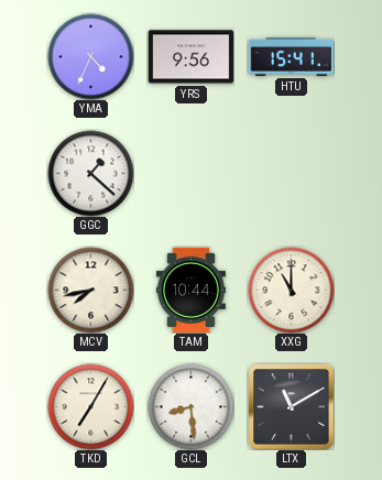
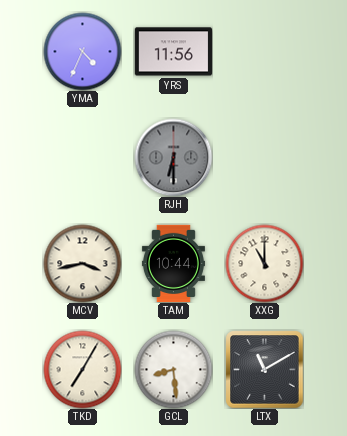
YRS: 9:56 -> 11:56
HTU: 15:41 -> none
GGC: 1:22 -> none
RJH: none -> 6:30
MCV: 7:43 -> 3:43
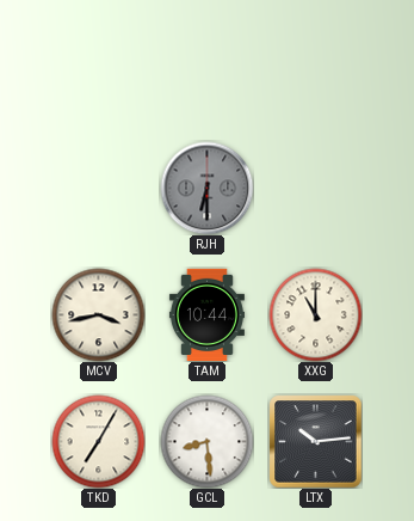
YMA: 4:34 -> none
YRS: 11:56 -> none
LTX: 11:10 -> 10:14
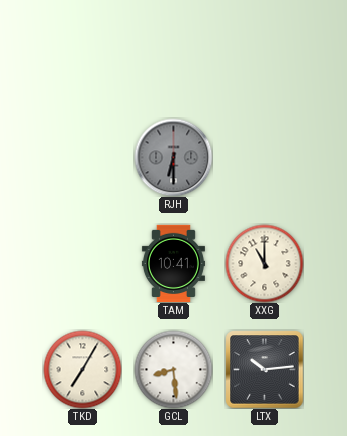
MCV: 3:43 -> none
TAM: 10:44 -> 10:41
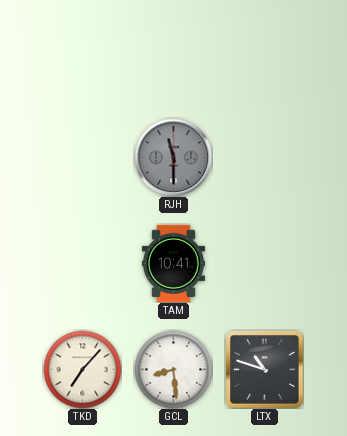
RJH: 6:30 -> 11:30
XXG: 11:00 -> none
TKD: 7:05 -> 7:07
LTX: 10:14 -> 10:48
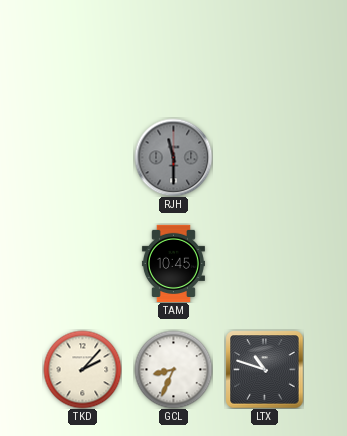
TAM: 10:41 -> 10:45
TKD: 7:07 -> 2:07
GCL: 8:29 -> 8:34
